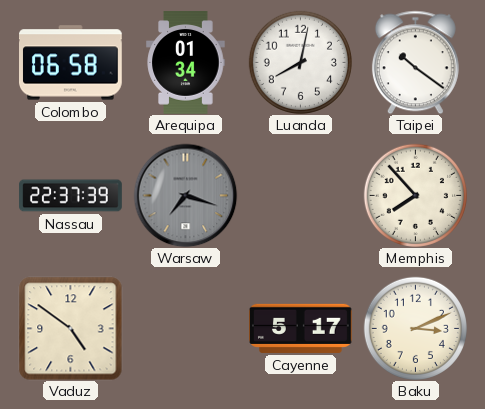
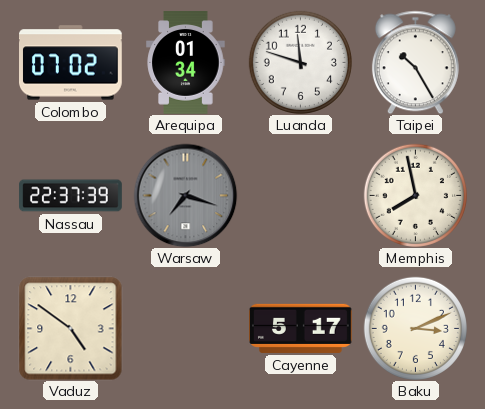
Colombo: 06:58 -> 07:02
Luanda: 8:02 -> 11:48
Taipei: 10:21 -> 10:25
Memphis: 7:53 -> 7:58
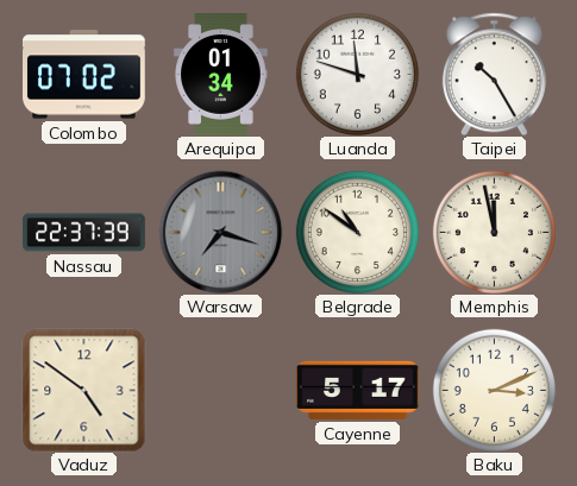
Belgrade: none -> 10:51
Memphis: 7:58 -> 11:58
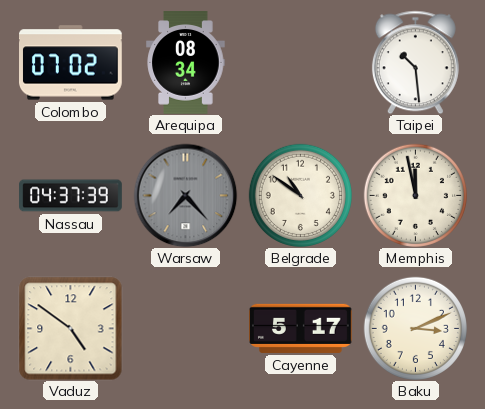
Arequipa: 01:34 -> 08:34
Luanda: 11:48 -> none
Taipei: 10:25 -> 10:29
Nassau: 22:37 -> 04:37
Warsaw: 7:18 -> 7:23
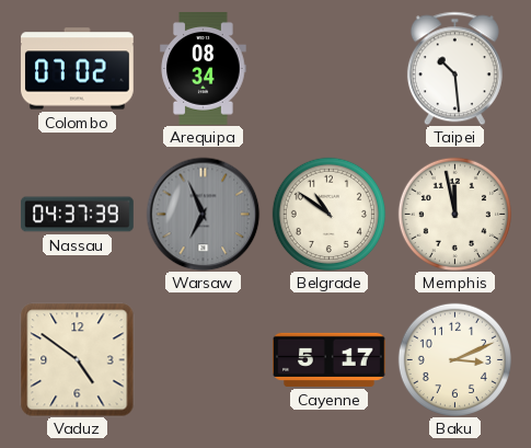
Warsaw: 7:23 -> 6:56
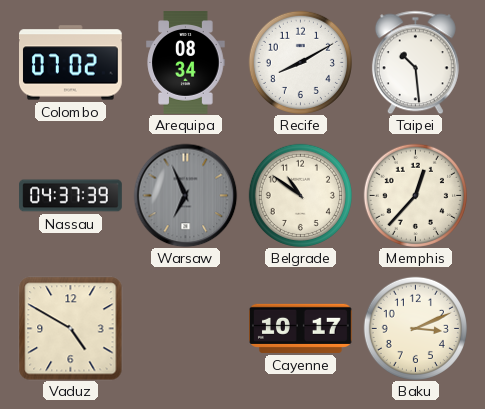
Recife: none -> 8:10
Memphis: 11:58 -> 12:37
Vaduz: 4:51 -> 4:50
Cayenne: 5:17 -> 10:17
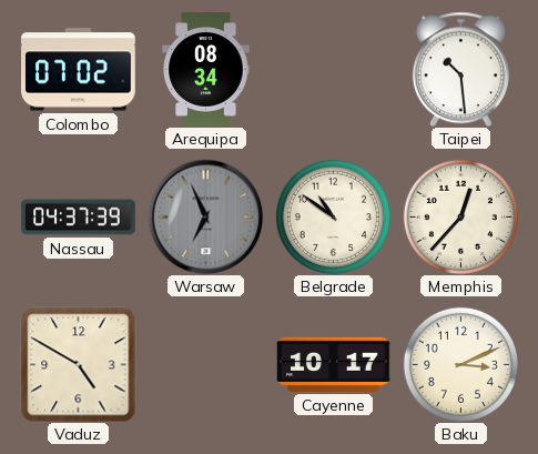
Recife: 8:10 -> none
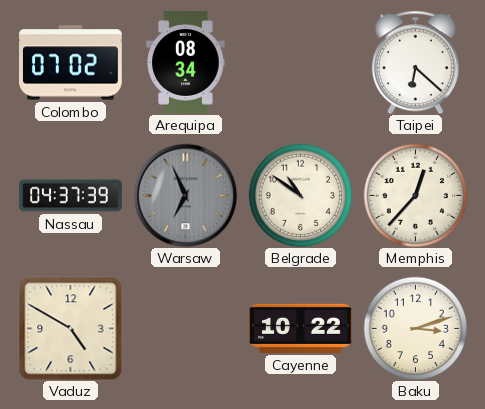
Taipei: 10:29 -> 6:22
Cayenne: 10:17 -> 10:22
Baku: 3:11 -> 3:12
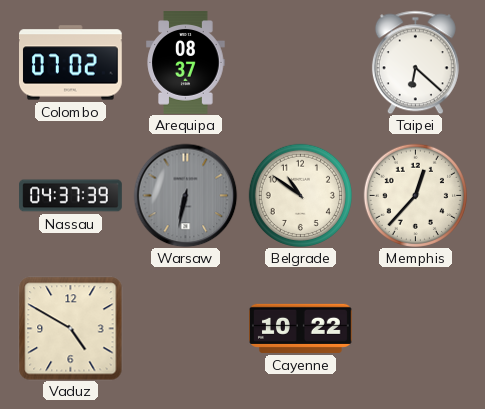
Arequipa: 08:34 -> 08:37
Warsaw: 6:56 -> 6:32
Baku: 3:12 -> none
